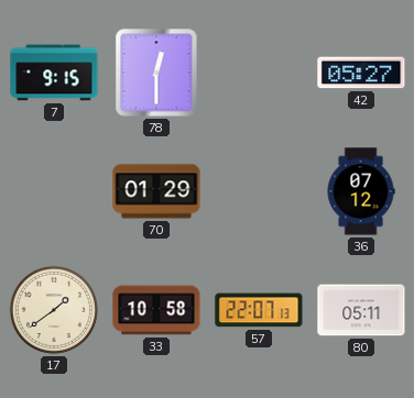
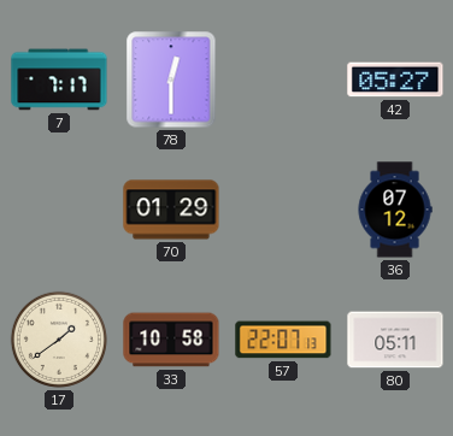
7: 9:15 -> 7:17
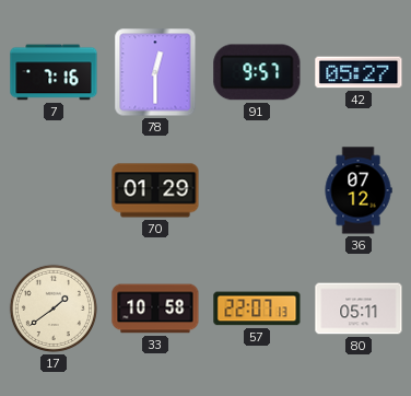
7: 7:17 -> 7:16
91: none -> 9:57
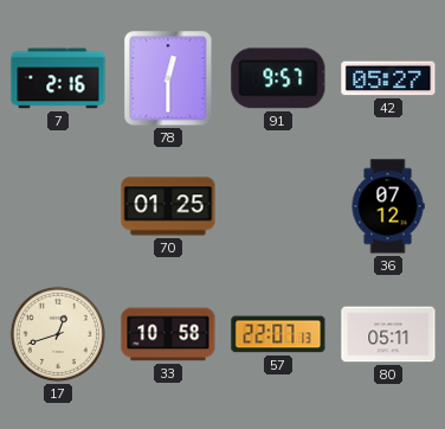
7: 7:16 -> 2:16
70: 01:29 -> 01:25
17: 1:39 -> 12:42
